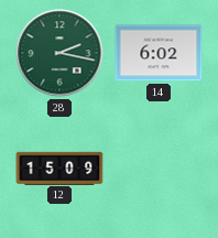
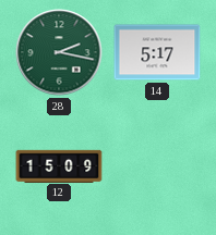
14: 6:02 -> 5:17
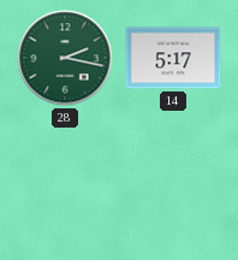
12: 15:09 -> none
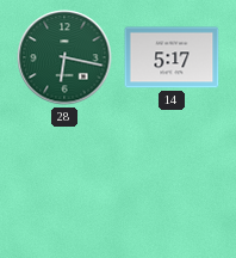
28: 2:17 -> 6:17
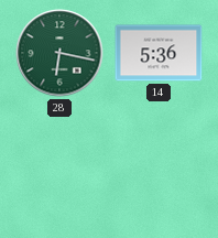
14: 5:17 -> 5:36
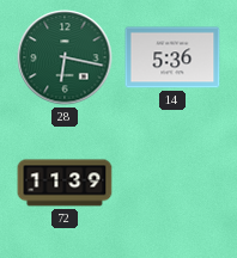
72: none -> 11:39
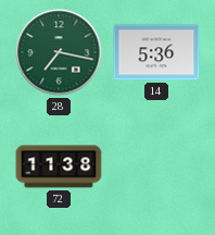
28: 6:17 -> 7:17
72: 11:39 -> 11:38
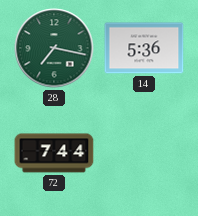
72: 11:38 -> 7:44
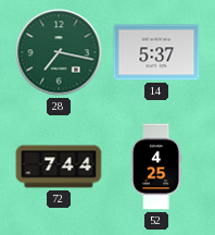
14: 5:36 -> 5:37
52: none -> 4:25
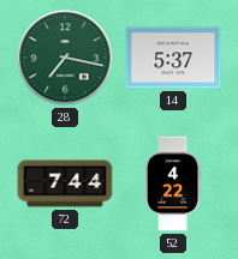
52: 4:25 -> 4:22
